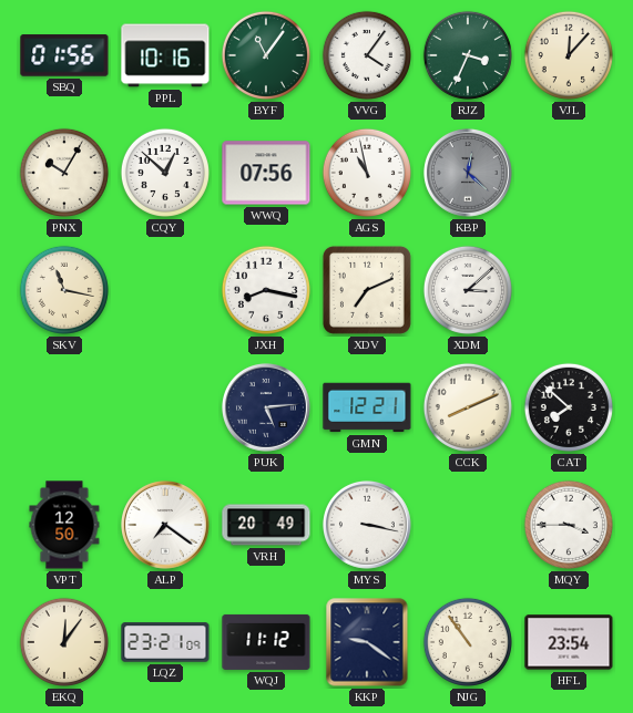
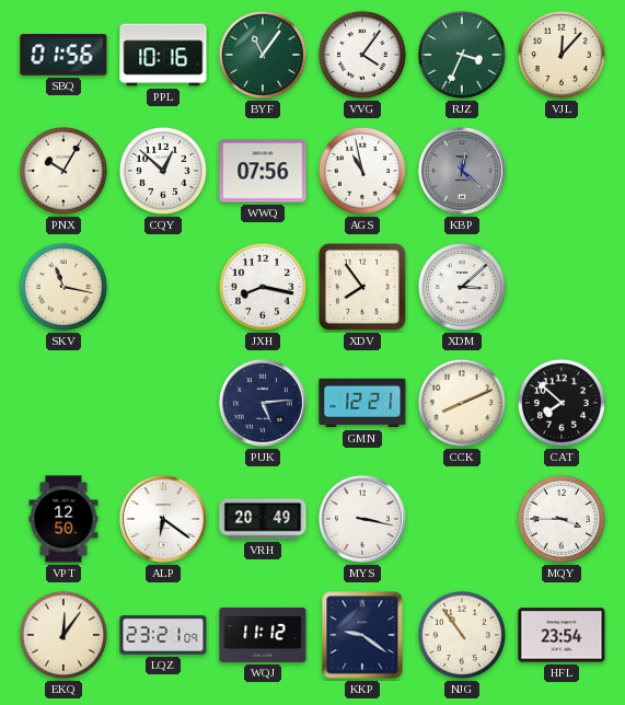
XDV: 7:11 -> 7:54
ALP: 7:21 -> 6:21
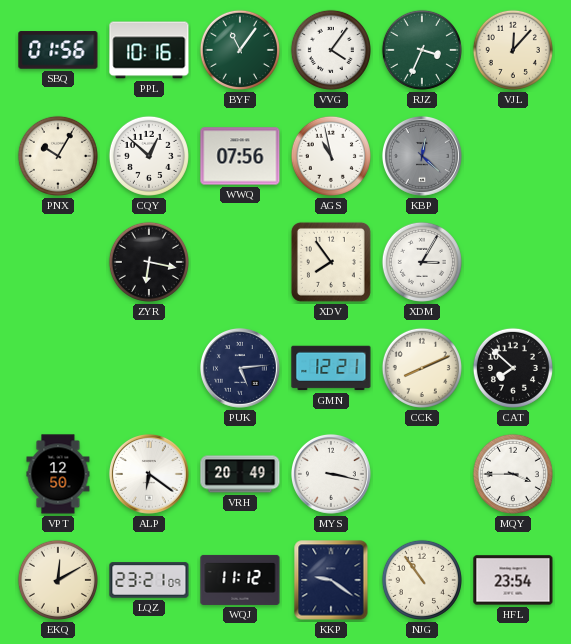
SKV: 11:17 -> none
ZYR: none -> 6:17
JXH: 8:17 -> none
XDM: 3:08 -> 3:05
EKQ: 12:06 -> 12:10
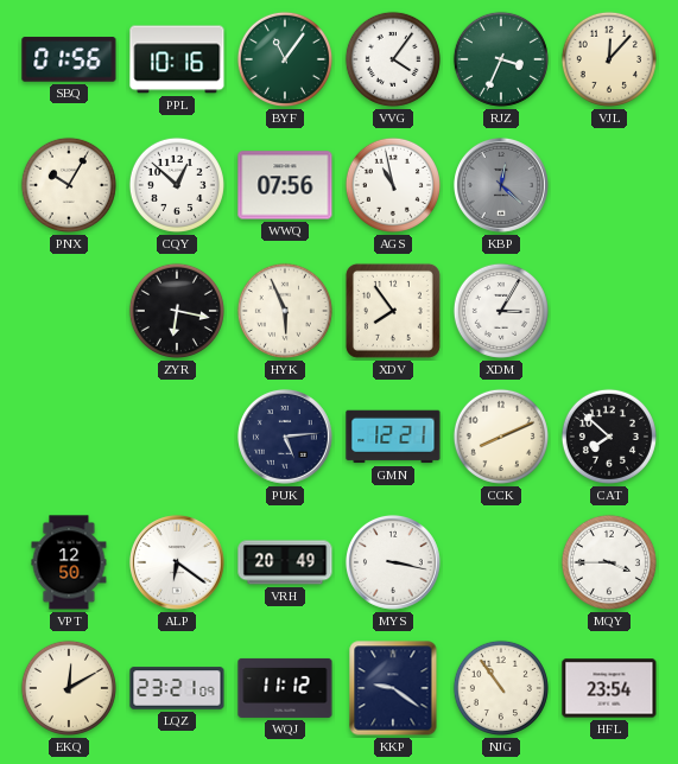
HYK: none -> 5:56
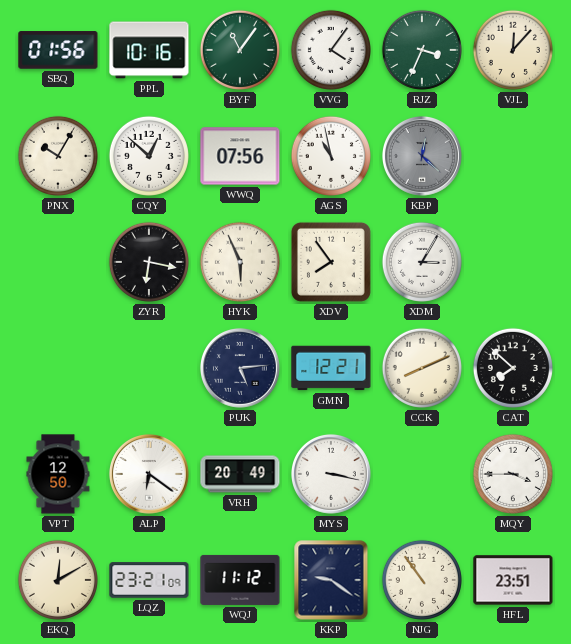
HFL: 23:54 -> 23:51
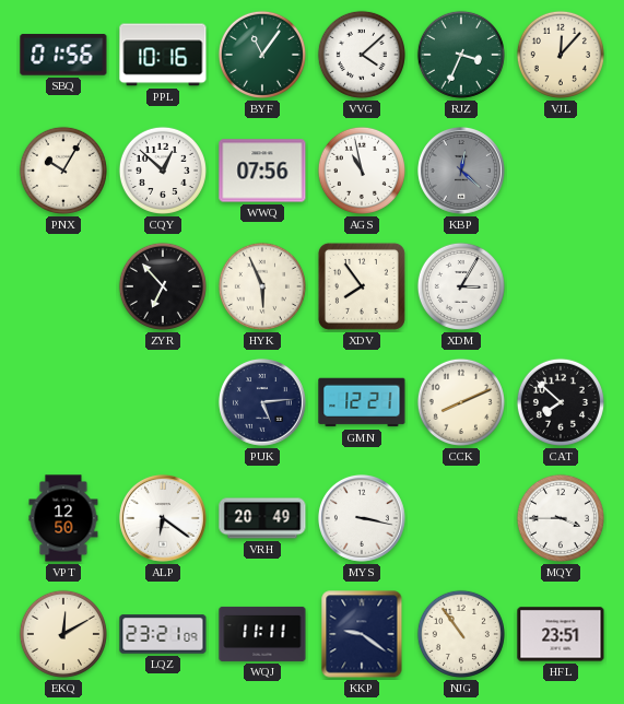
VVG: 4:06 -> 4:08
ZYR: 6:17 -> 6:53
WQJ: 11:12 -> 11:11
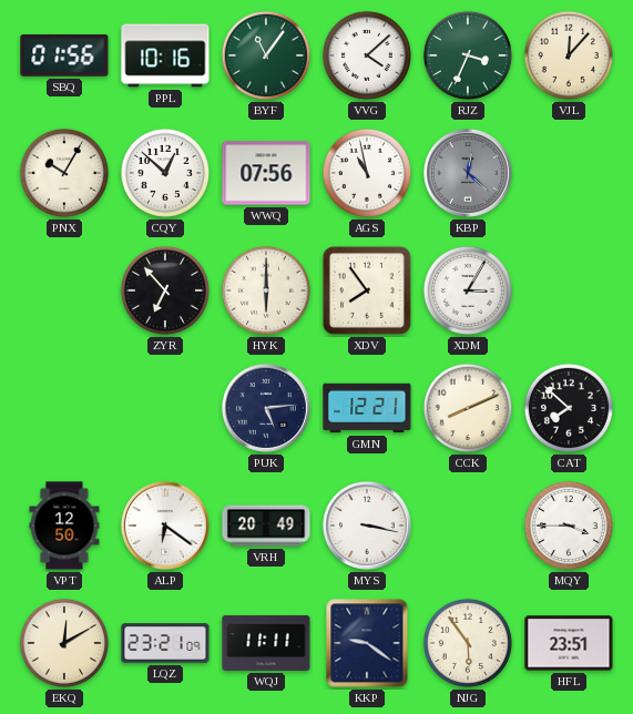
HYK: 5:56 -> 6:00
NJG: 10:54 -> 5:54
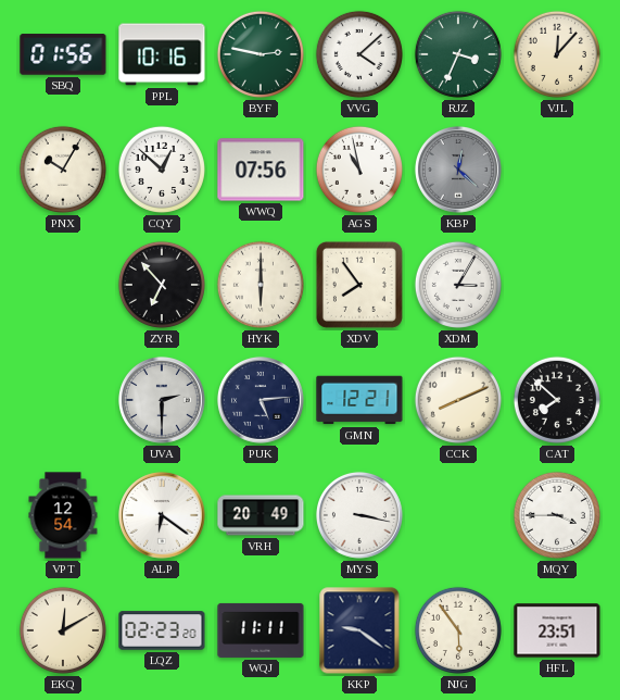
BYF: 11:06 -> 2:47
UVA: none -> 2:30
VPT: 12:50 -> 12:54
LQZ: 23:21 -> 02:23
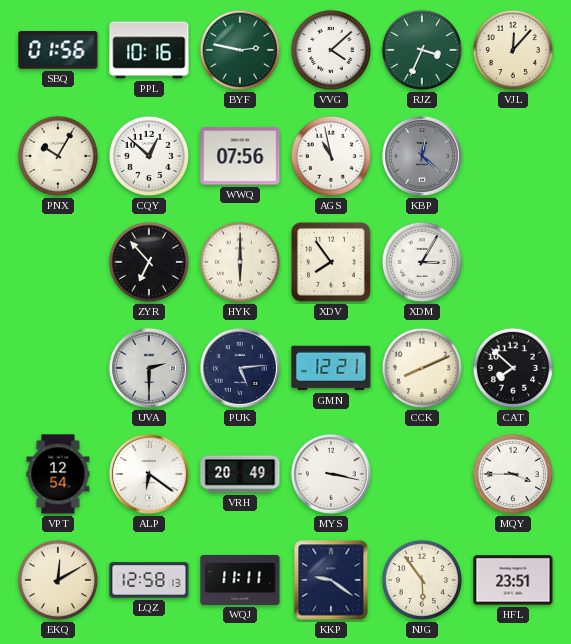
LQZ: 02:23 -> 12:58
